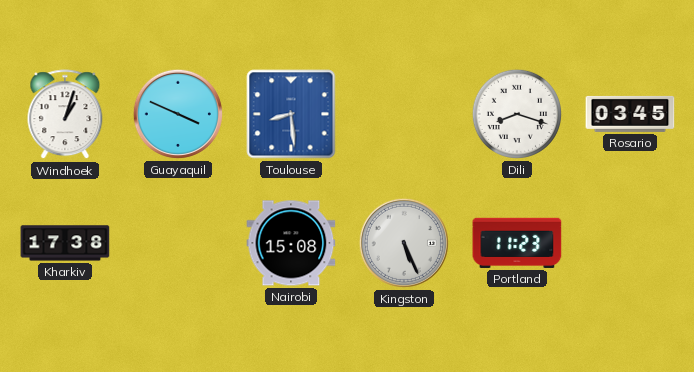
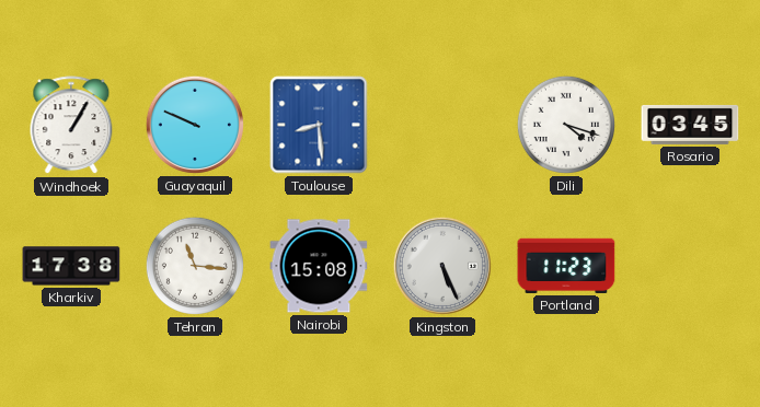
Windhoek: 1:03 -> 1:05
Guayaquil: 3:49 -> 9:49
Dili: 8:18 -> 4:18
Tehran: none -> 11:16
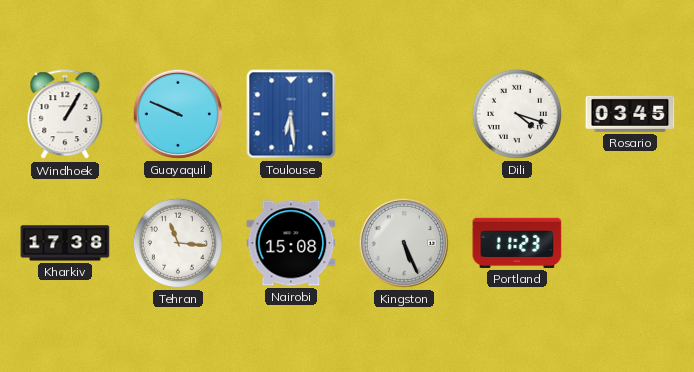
Toulouse: 8:29 -> 6:29
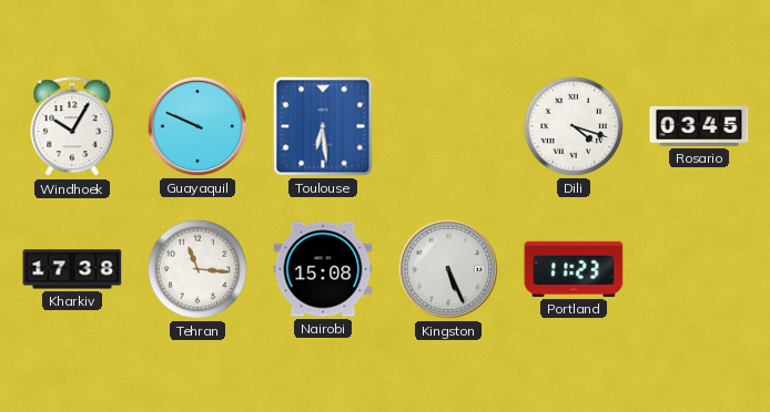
Windhoek: 1:05 -> 10:05
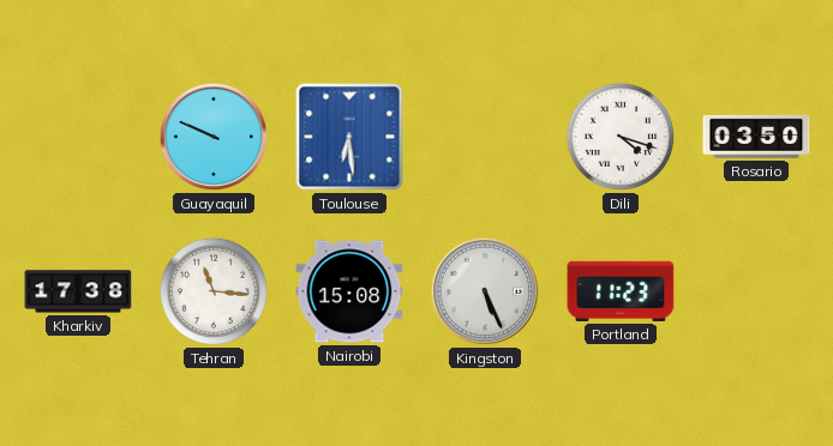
Windhoek: 10:05 -> none
Rosario: 03:45 -> 03:50
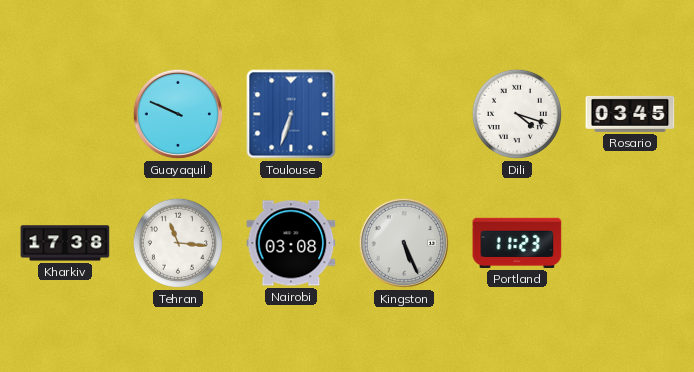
Toulouse: 6:29 -> 6:33
Rosario: 03:50 -> 03:45
Nairobi: 15:08 -> 03:08
